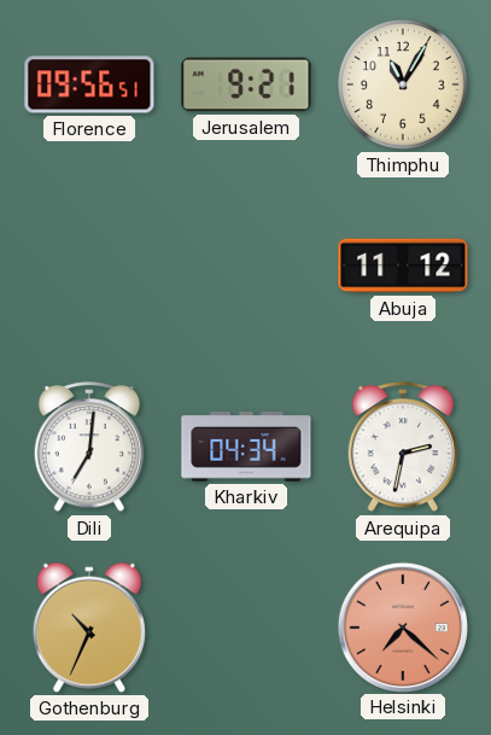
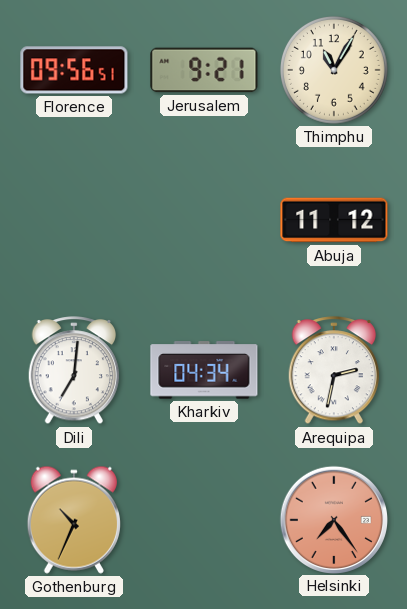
Helsinki: 7:22 -> 7:24
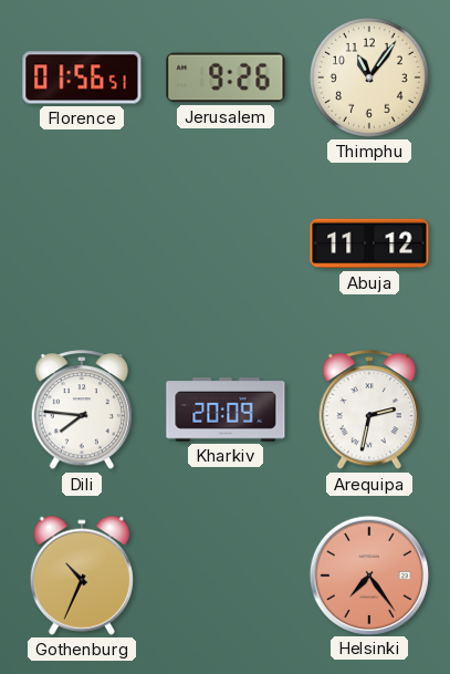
Florence: 09:56 -> 01:56
Jerusalem: 9:21 -> 9:26
Thimphu: 11:05 -> 11:06
Dili: 7:01 -> 7:46
Kharkiv: 04:34 -> 20:09
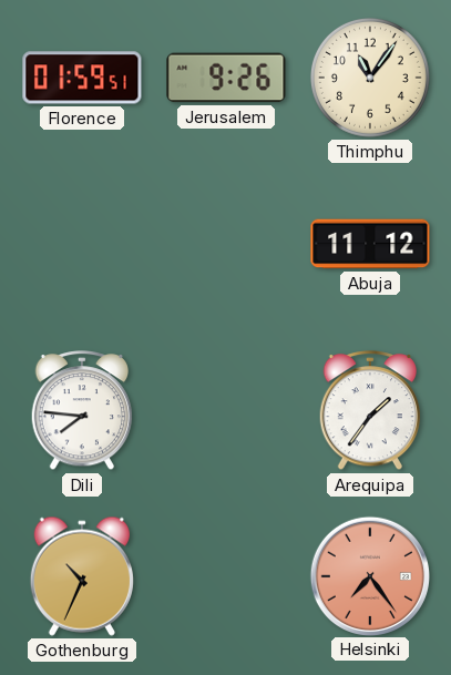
Florence: 01:56 -> 01:59
Kharkiv: 20:09 -> none
Arequipa: 2:32 -> 1:36
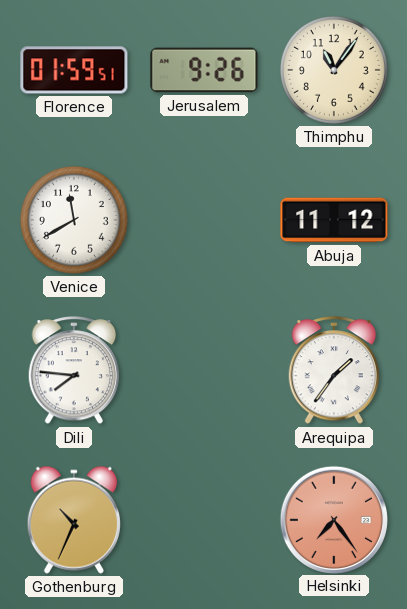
Venice: none -> 11:40
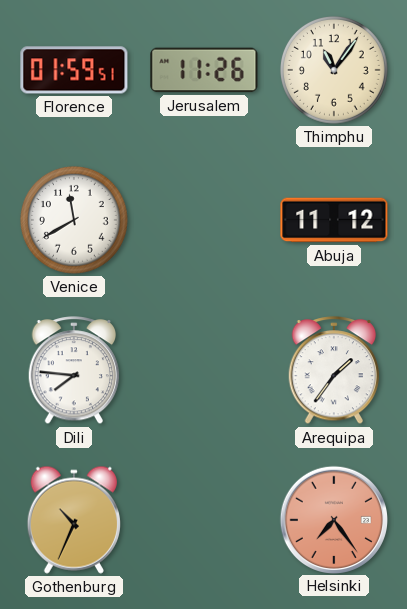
Jerusalem: 9:26 -> 11:26
